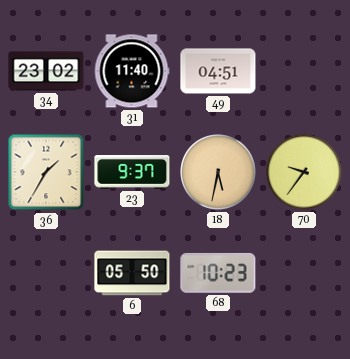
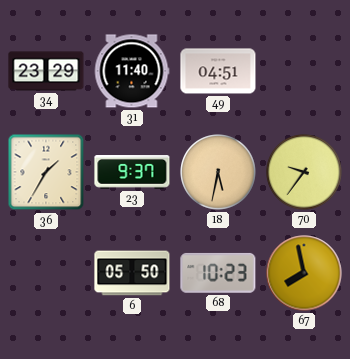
34: 23:02 -> 23:29
67: none -> 7:58
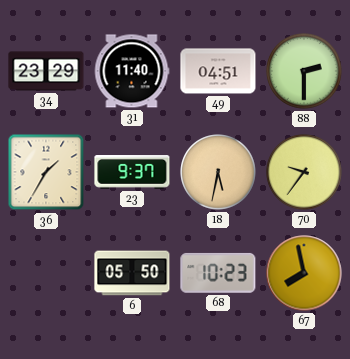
88: none -> 2:30
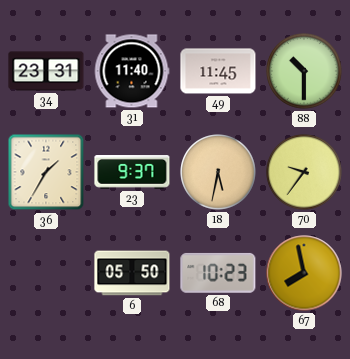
34: 23:29 -> 23:31
49: 04:51 -> 11:45
88: 2:30 -> 10:30
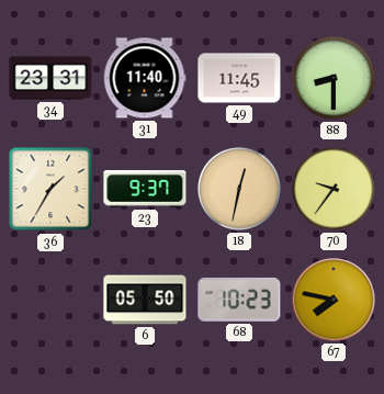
88: 10:30 -> 8:30
18: 5:32 -> 12:32
67: 7:58 -> 7:47
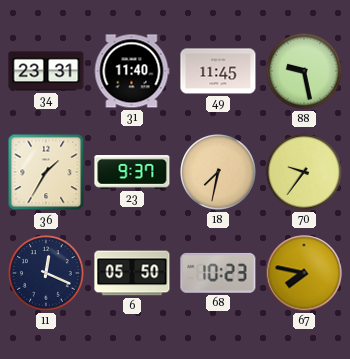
88: 8:30 -> 9:28
18: 12:32 -> 7:32
11: none -> 12:19
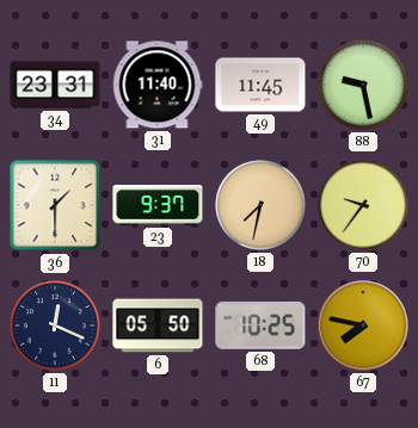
36: 1:35 -> 1:30
68: 10:23 -> 10:25
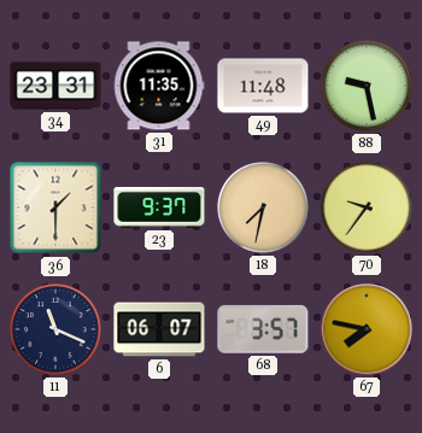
31: 11:40 -> 11:35
49: 11:45 -> 11:48
11: 12:19 -> 11:19
6: 05:50 -> 06:07
68: 10:25 -> 3:57
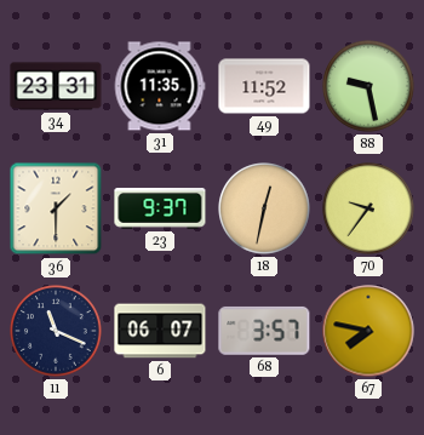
49: 11:48 -> 11:52
18: 7:32 -> 12:32
